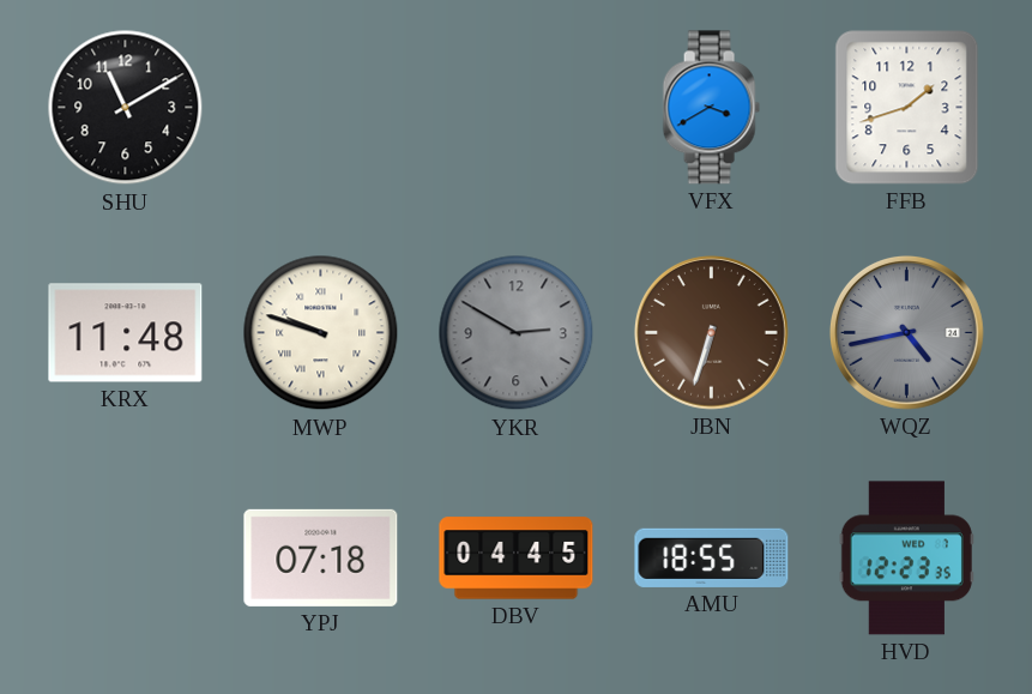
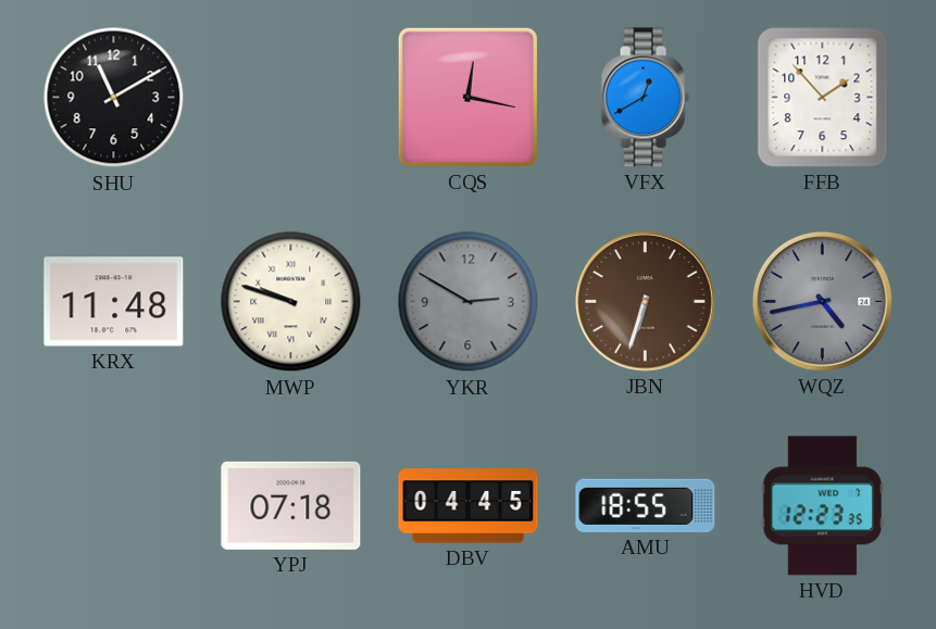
CQS: none -> 12:17
VFX: 3:40 -> 12:40
FFB: 1:42 -> 1:53
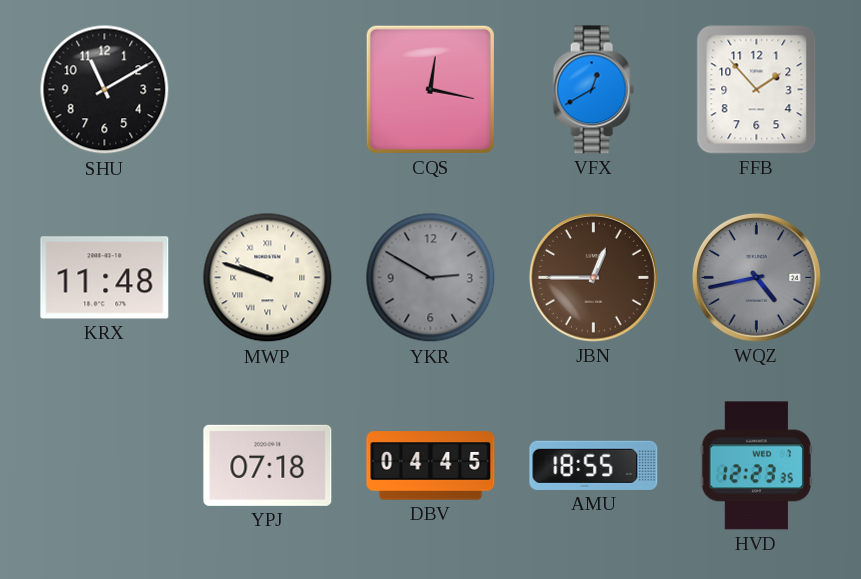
JBN: 6:33 -> 12:45
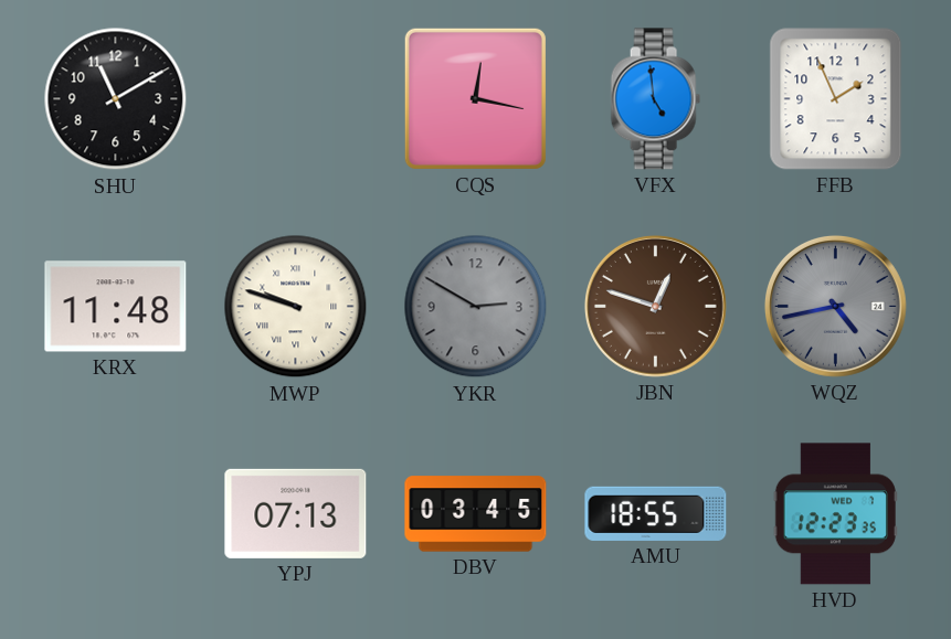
VFX: 12:40 -> 4:59
FFB: 1:53 -> 1:56
JBN: 12:45 -> 12:48
YPJ: 07:18 -> 07:13
DBV: 04:45 -> 03:45
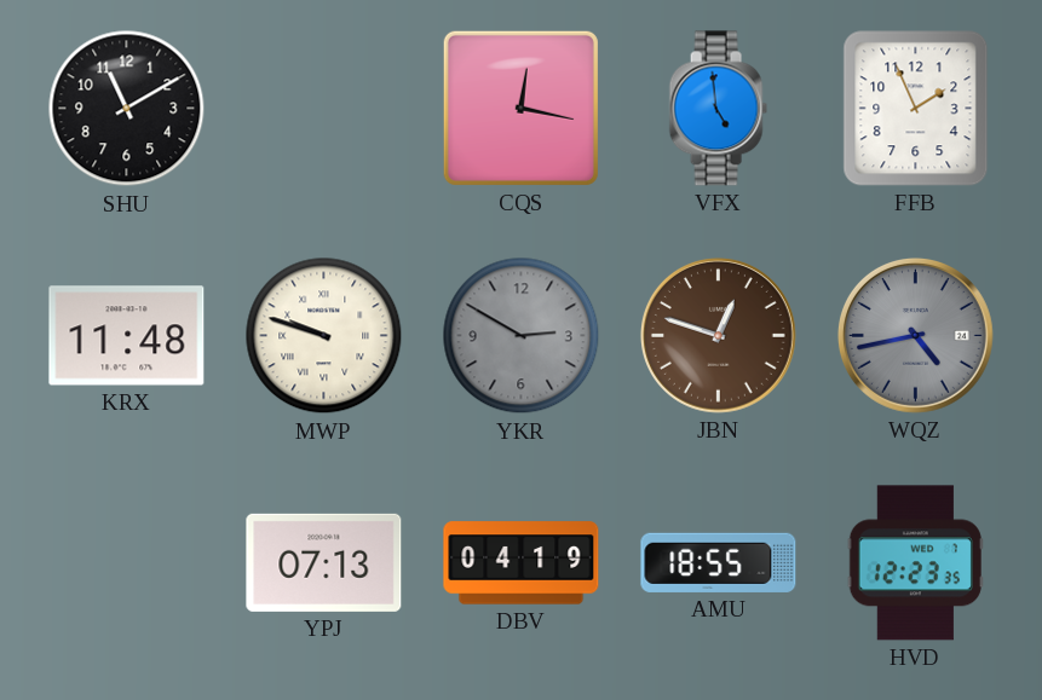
DBV: 03:45 -> 04:19
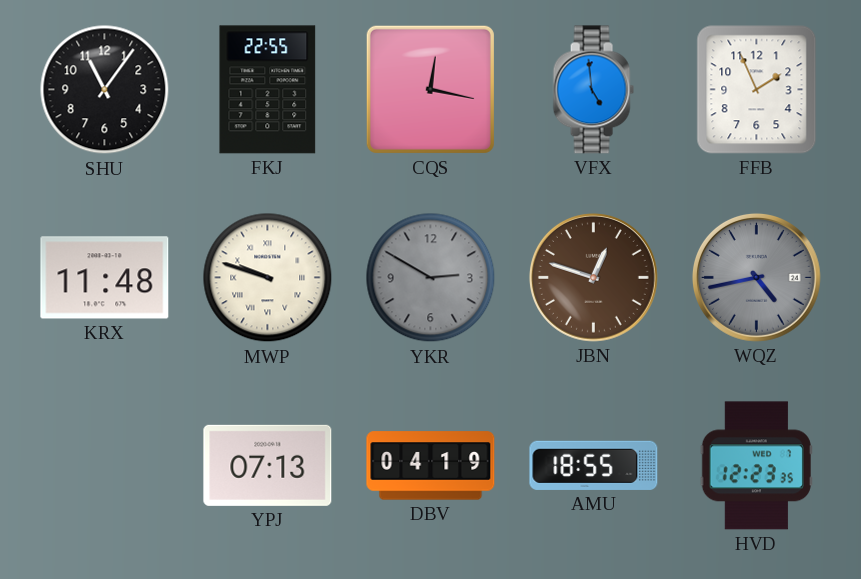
SHU: 11:10 -> 11:06
FKJ: none -> 22:55
